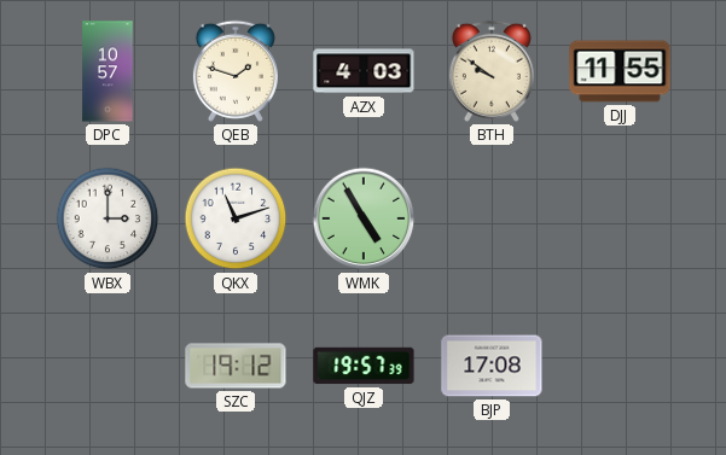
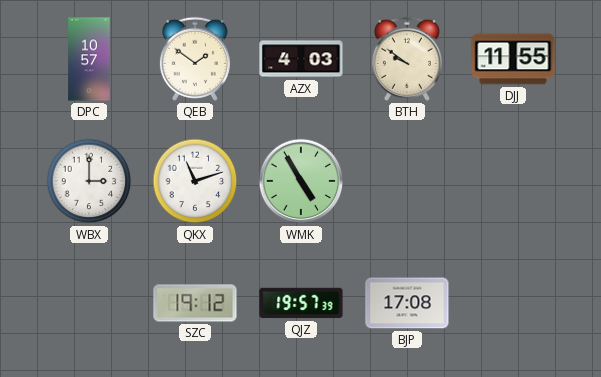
QEB: 1:48 -> 1:51
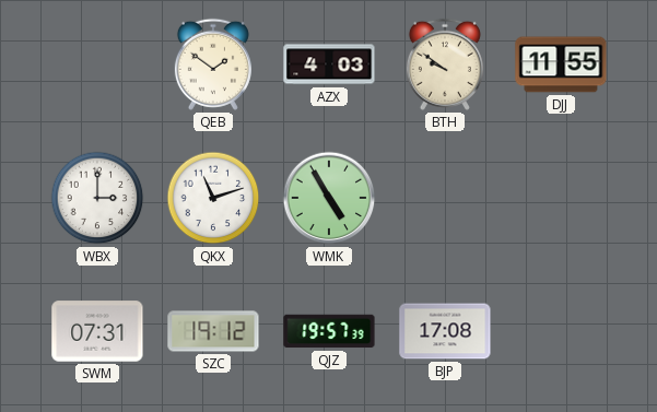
DPC: 10:57 -> none
SWM: none -> 07:31
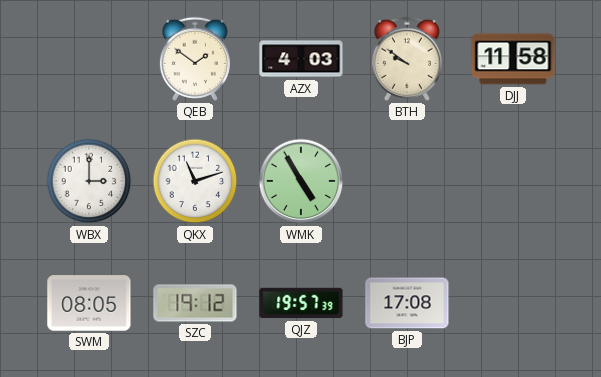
DJJ: 11:55 -> 11:58
SWM: 07:31 -> 08:05
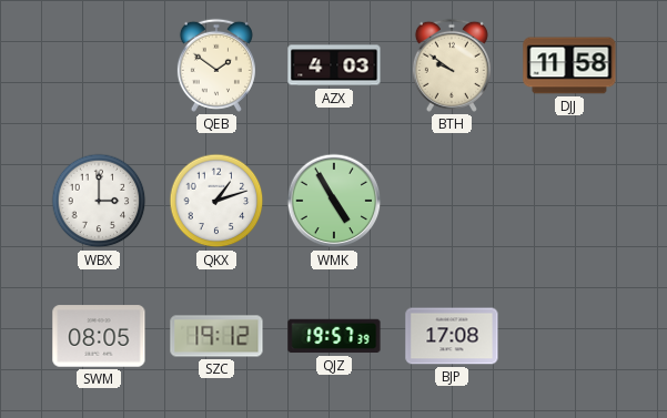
QKX: 11:12 -> 1:12
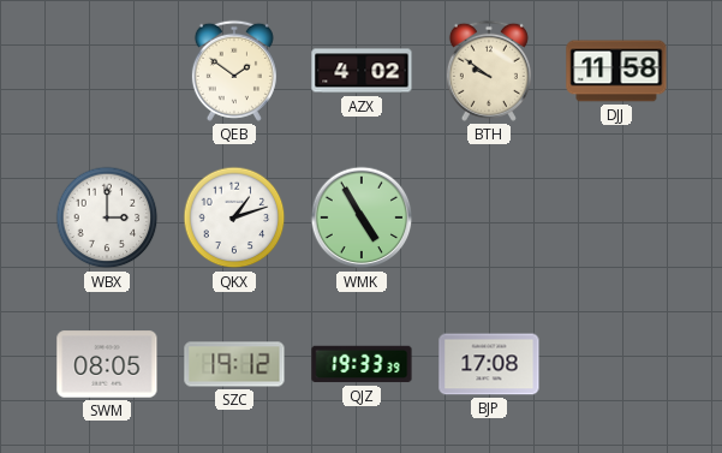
AZX: 4:03 -> 4:02
QJZ: 19:57 -> 19:33
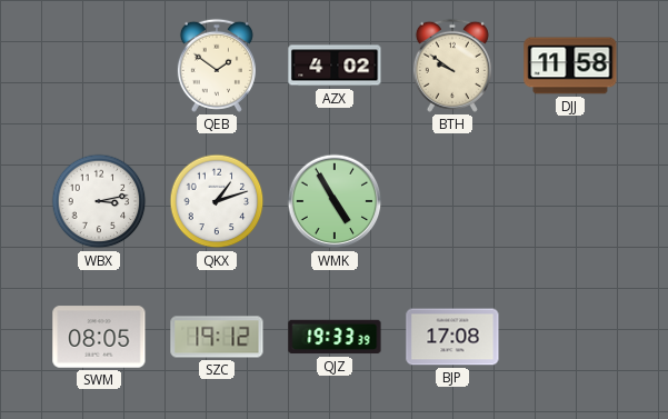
WBX: 3:00 -> 3:13
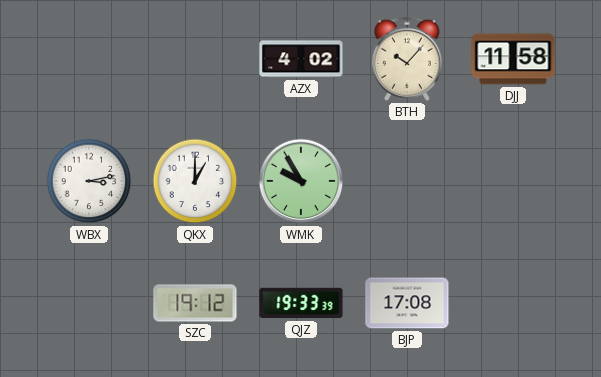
QEB: 1:51 -> none
BTH: 9:51 -> 10:07
QKX: 1:12 -> 1:00
WMK: 4:55 -> 9:55
SWM: 08:05 -> none
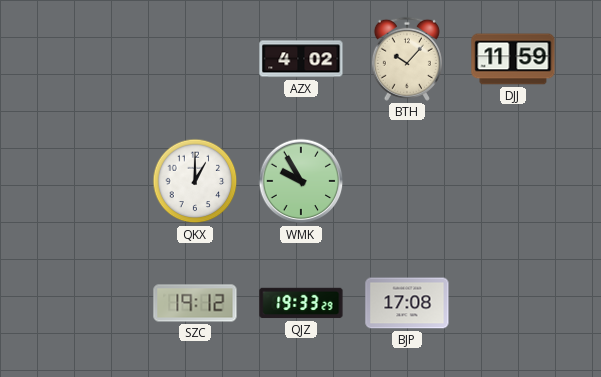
DJJ: 11:58 -> 11:59
WBX: 3:13 -> none
QJZ: 19:33:39 -> 19:33:29
